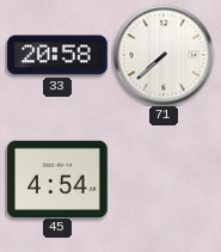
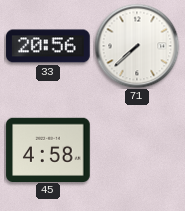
33: 20:58 -> 20:56
45: 4:54 -> 4:58
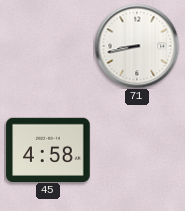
33: 20:56 -> none
71: 7:38 -> 8:43
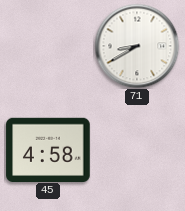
71: 8:43 -> 8:40
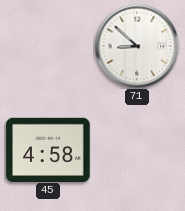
71: 8:40 -> 8:52
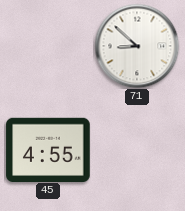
45: 4:58 -> 4:55
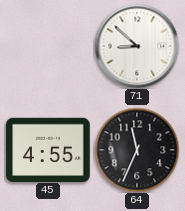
64: none -> 11:34
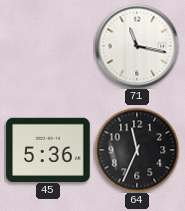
71: 8:52 -> 11:17
45: 4:55 -> 5:36
